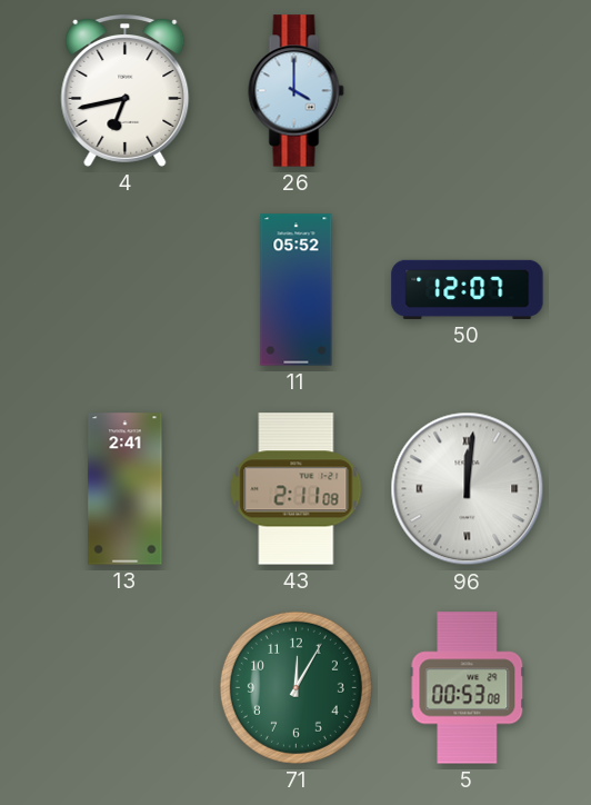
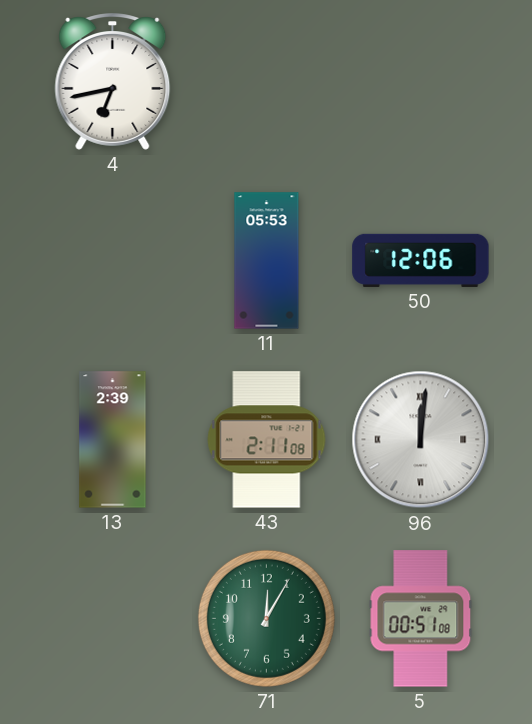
26: 4:00 -> none
11: 05:52 -> 05:53
50: 12:07 -> 12:06
13: 2:41 -> 2:39
5: 00:53 -> 00:51
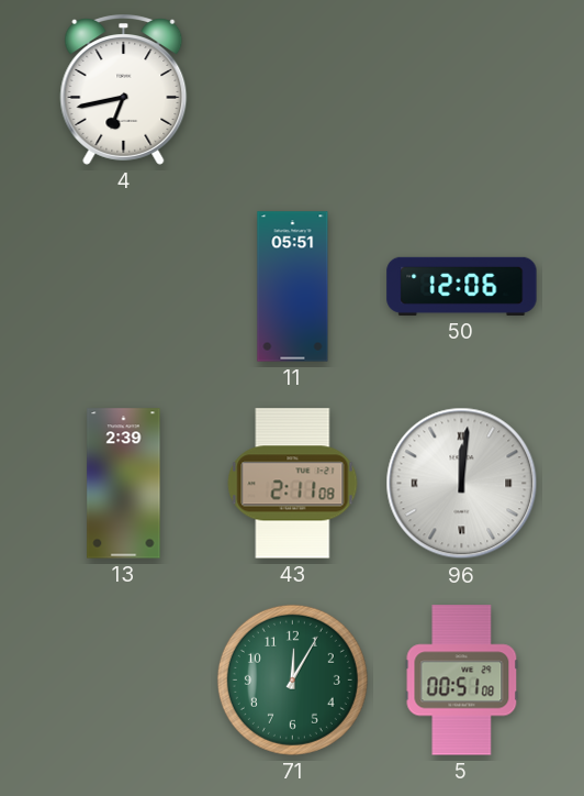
11: 05:53 -> 05:51
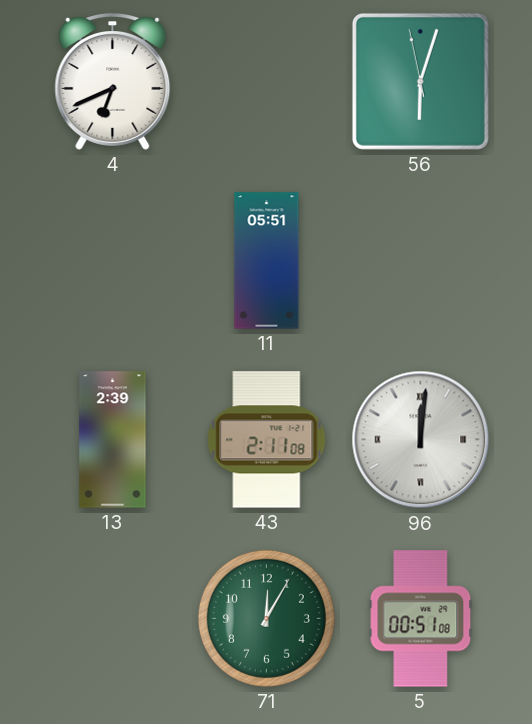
4: 6:43 -> 6:41
56: none -> 6:02
50: 12:06 -> none
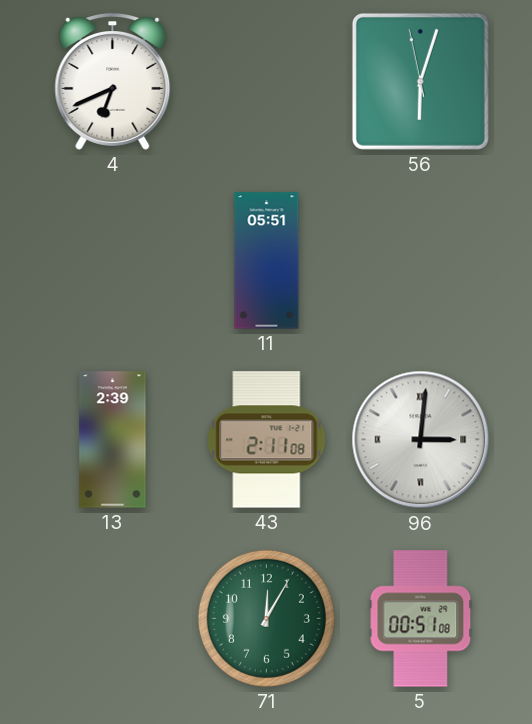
96: 12:01 -> 3:01
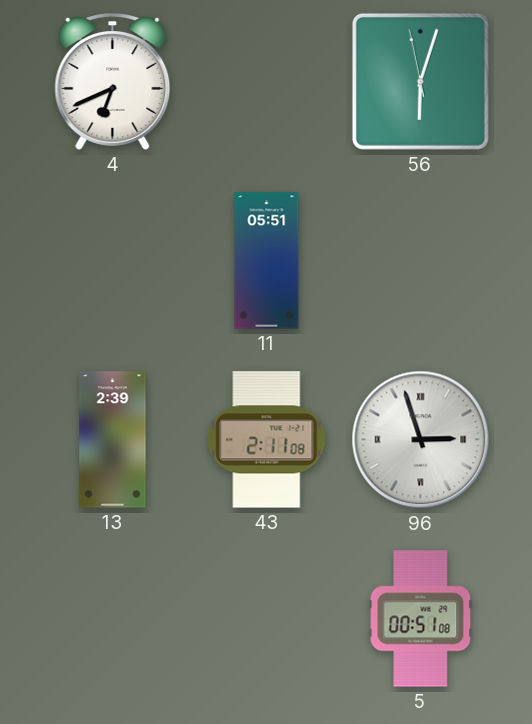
96: 3:01 -> 2:57
71: 12:05 -> none
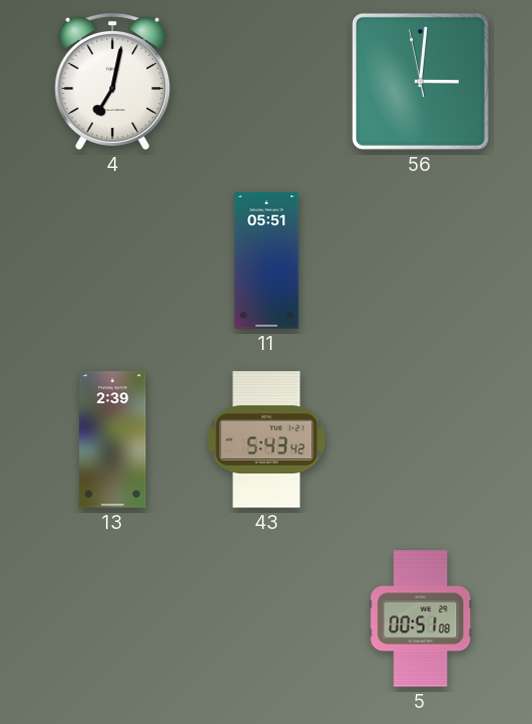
4: 6:41 -> 7:02
56: 6:02 -> 3:00
43: 2:11 -> 5:43
96: 2:57 -> none
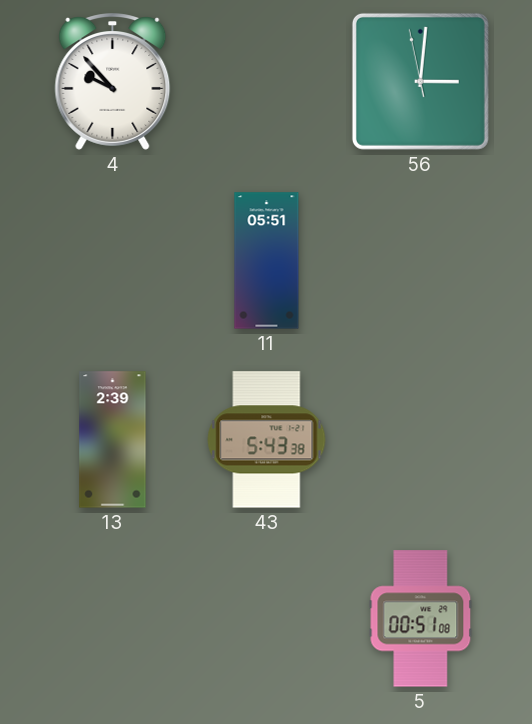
4: 7:02 -> 9:53
43: 5:43:42 -> 5:43:38
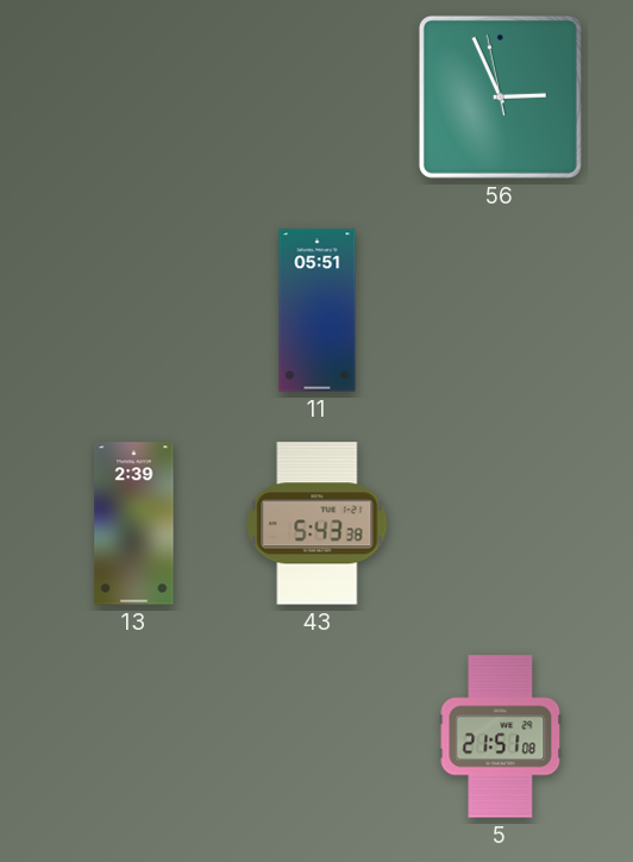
4: 9:53 -> none
56: 3:00 -> 2:55
5: 00:51 -> 21:51
